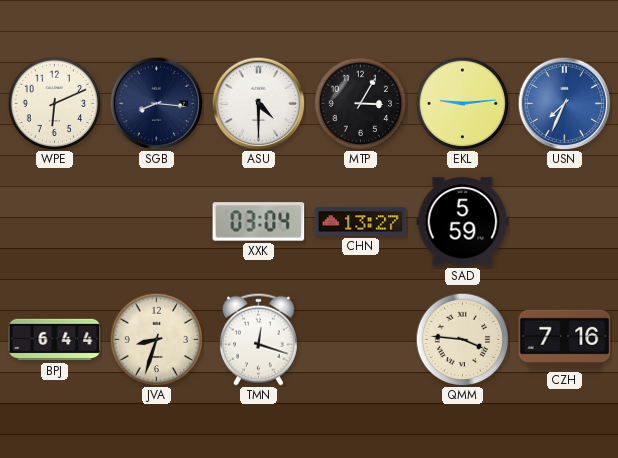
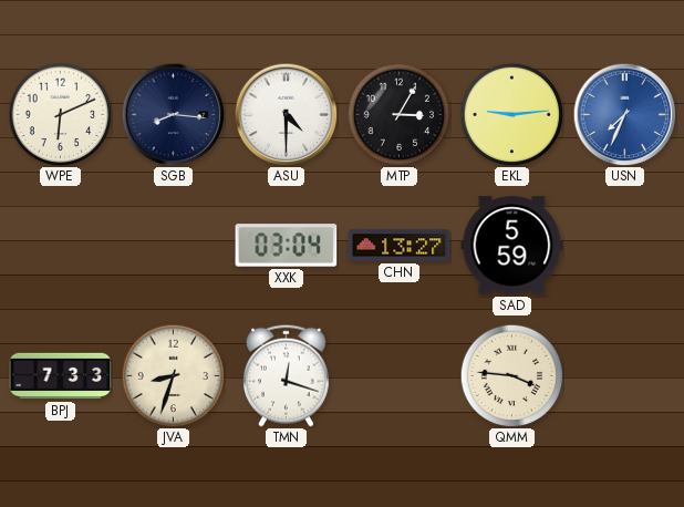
BPJ: 6:44 -> 7:33
CZH: 7:16 -> none
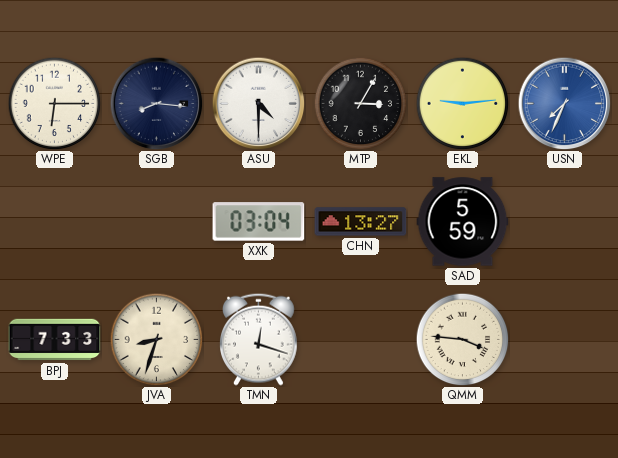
WPE: 6:11 -> 6:15
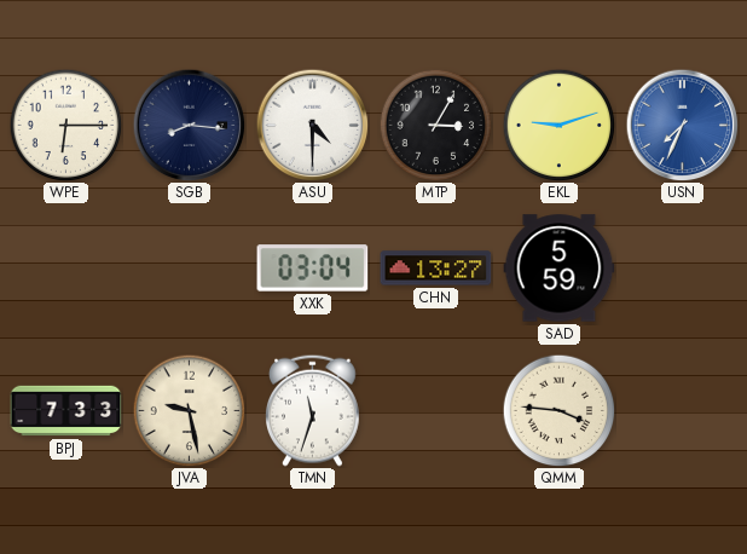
EKL: 9:14 -> 9:12
JVA: 8:33 -> 9:28
TMN: 12:18 -> 11:33
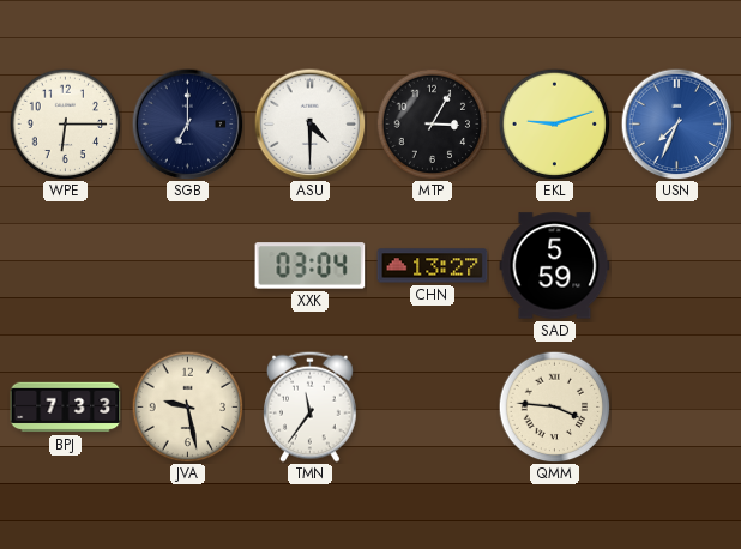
SGB: 8:16 -> 7:00
TMN: 11:33 -> 11:36
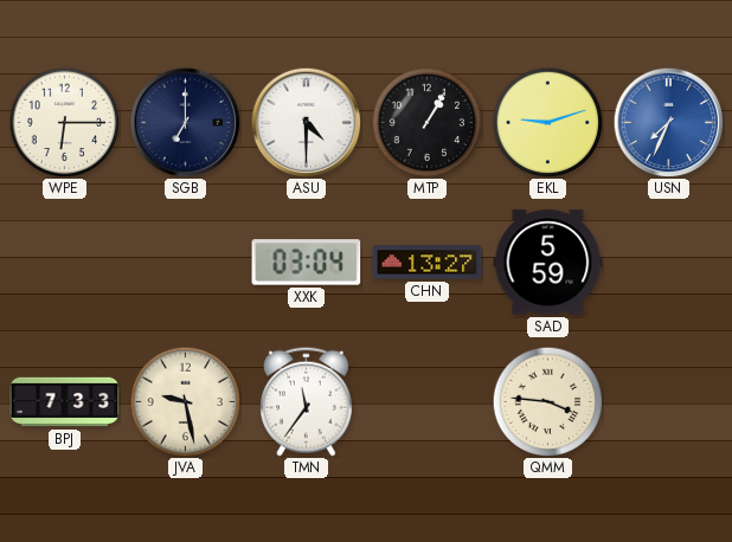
MTP: 3:05 -> 1:05
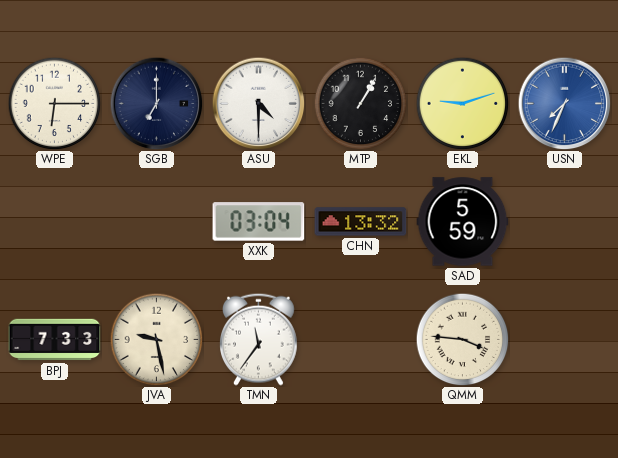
CHN: 13:27 -> 13:32
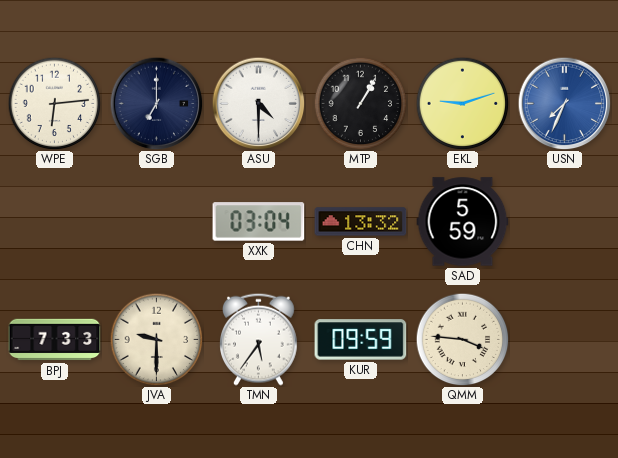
WPE: 6:15 -> 6:14
JVA: 9:28 -> 9:30
TMN: 11:36 -> 5:36
KUR: none -> 09:59
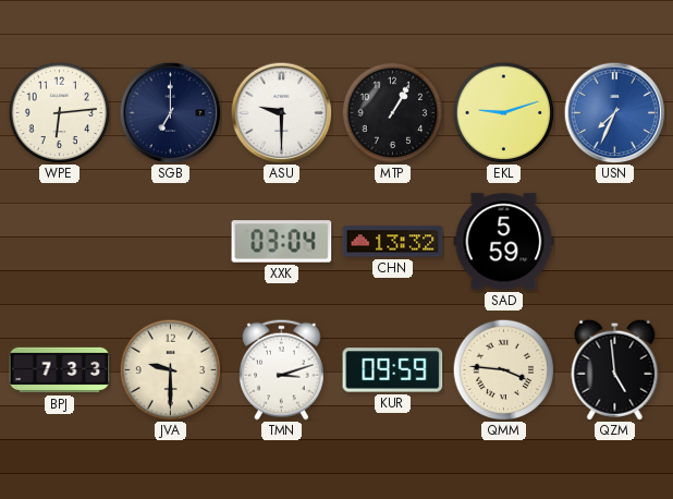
ASU: 4:30 -> 9:30
TMN: 5:36 -> 3:12
QZM: none -> 4:59
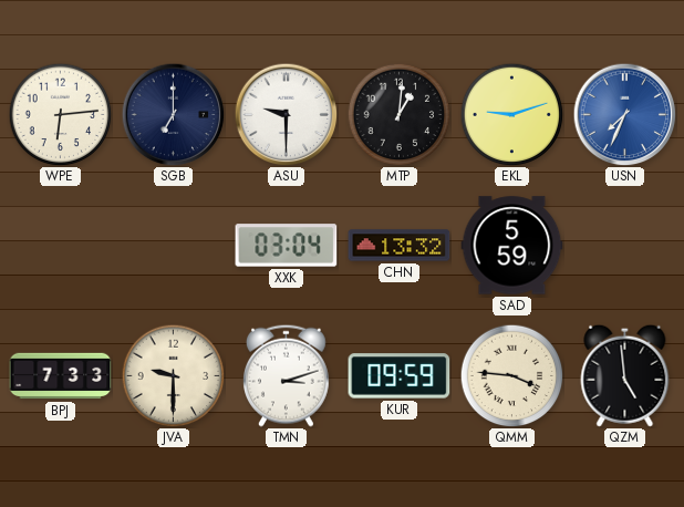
MTP: 1:05 -> 1:01
